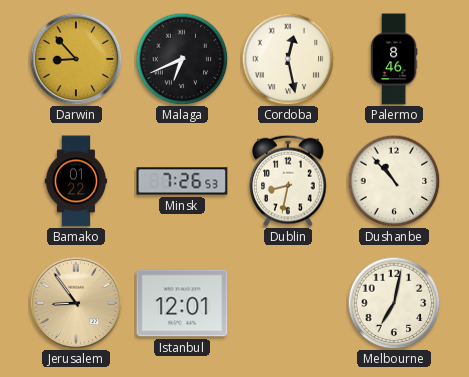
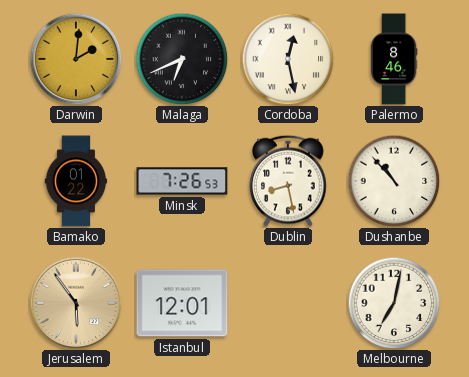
Darwin: 8:53 -> 2:01
Dublin: 8:32 -> 8:28
Jerusalem: 8:54 -> 5:54
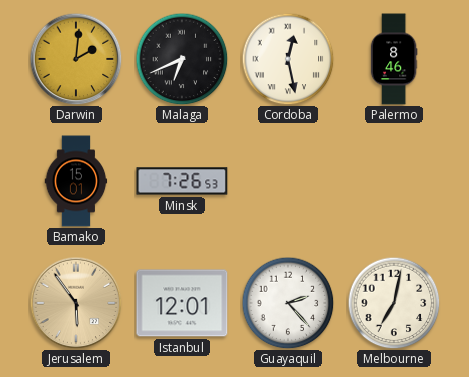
Bamako: 01:22 -> 15:01
Dublin: 8:28 -> none
Dushanbe: 10:53 -> none
Guayaquil: none -> 2:23
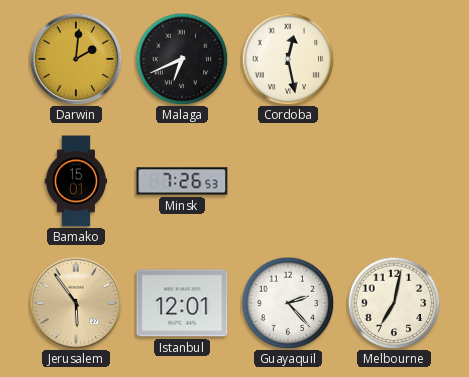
Palermo: 8:46 -> none
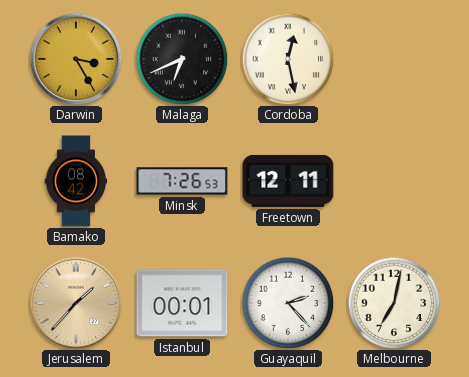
Darwin: 2:01 -> 3:25
Bamako: 15:01 -> 08:42
Freetown: none -> 12:11
Jerusalem: 5:54 -> 1:37
Istanbul: 12:01 -> 00:01
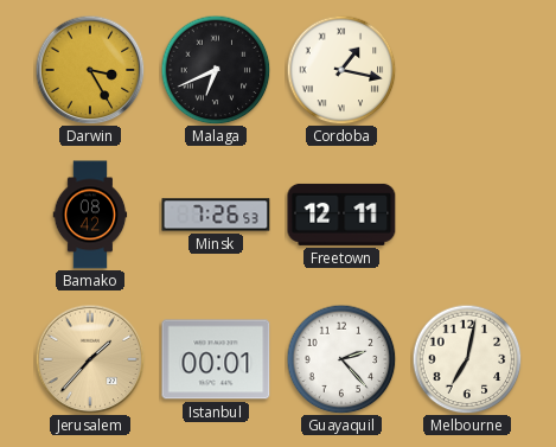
Cordoba: 12:28 -> 1:17
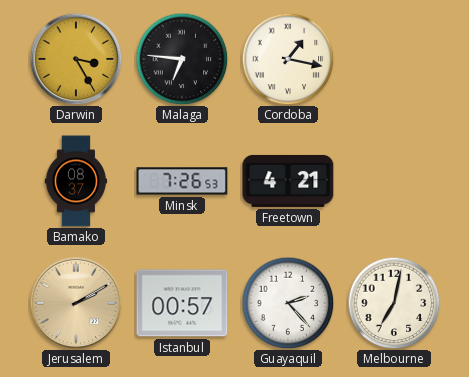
Malaga: 6:41 -> 6:46
Bamako: 08:42 -> 08:37
Freetown: 12:11 -> 4:21
Jerusalem: 1:37 -> 2:10
Istanbul: 00:01 -> 00:57
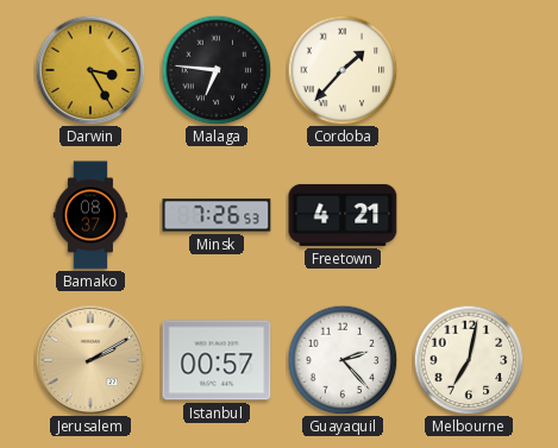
Cordoba: 1:17 -> 1:37
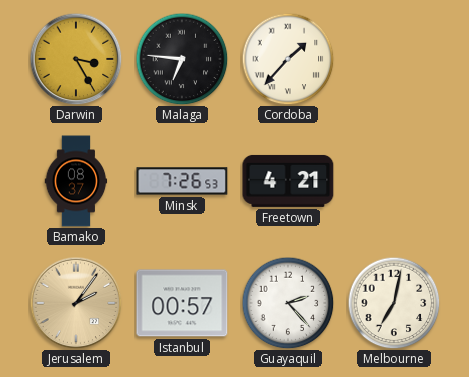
Jerusalem: 2:10 -> 2:06
